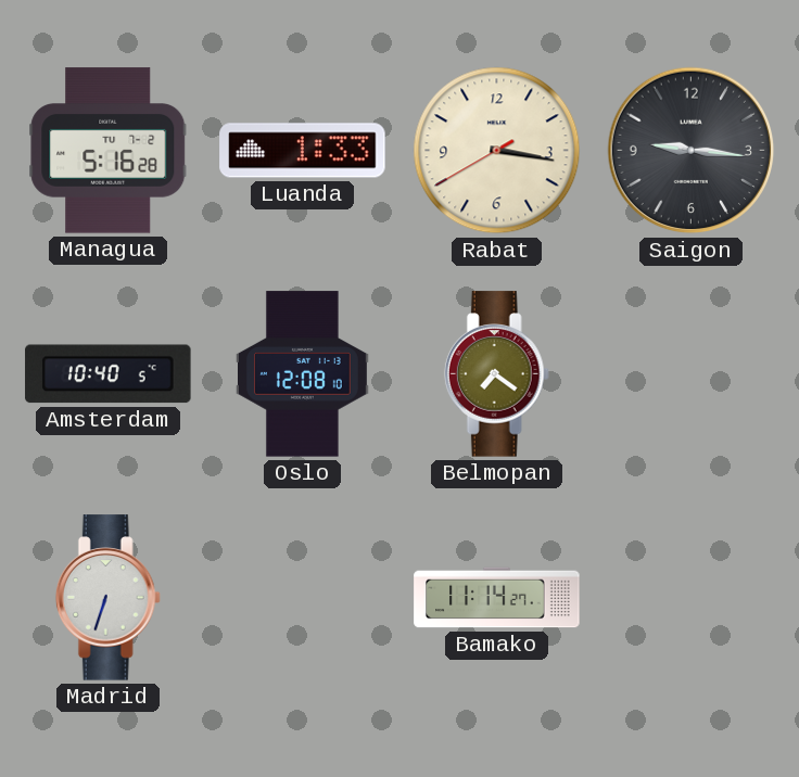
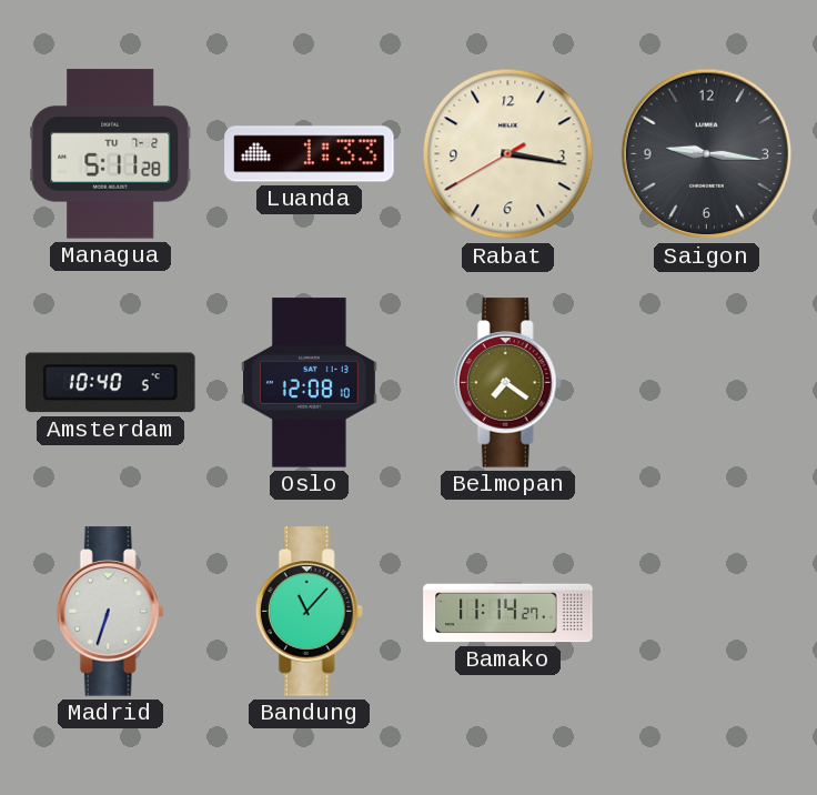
Managua: 5:16 -> 5:11
Bandung: none -> 11:07
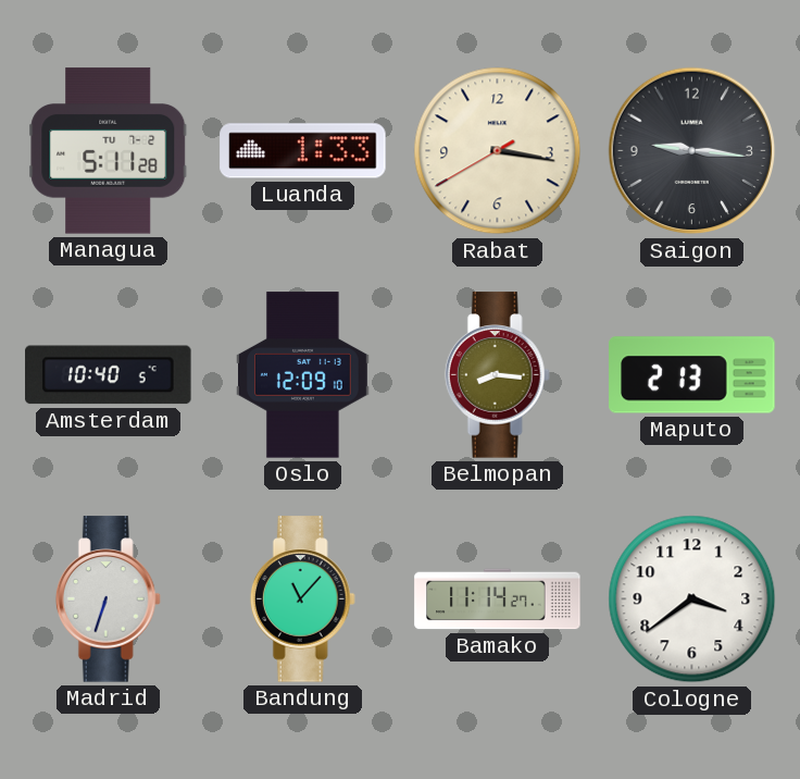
Oslo: 12:08 -> 12:09
Belmopan: 7:21 -> 8:16
Maputo: none -> 2:13
Cologne: none -> 3:39
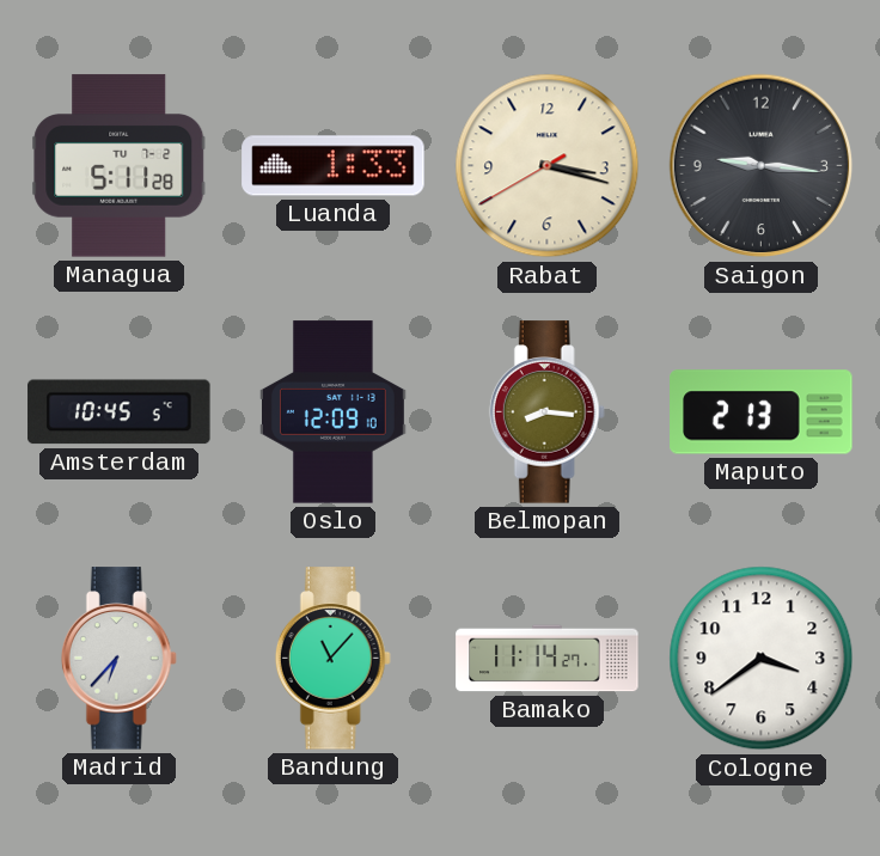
Rabat: 3:16 -> 3:17
Amsterdam: 10:40 -> 10:45
Madrid: 6:33 -> 6:37
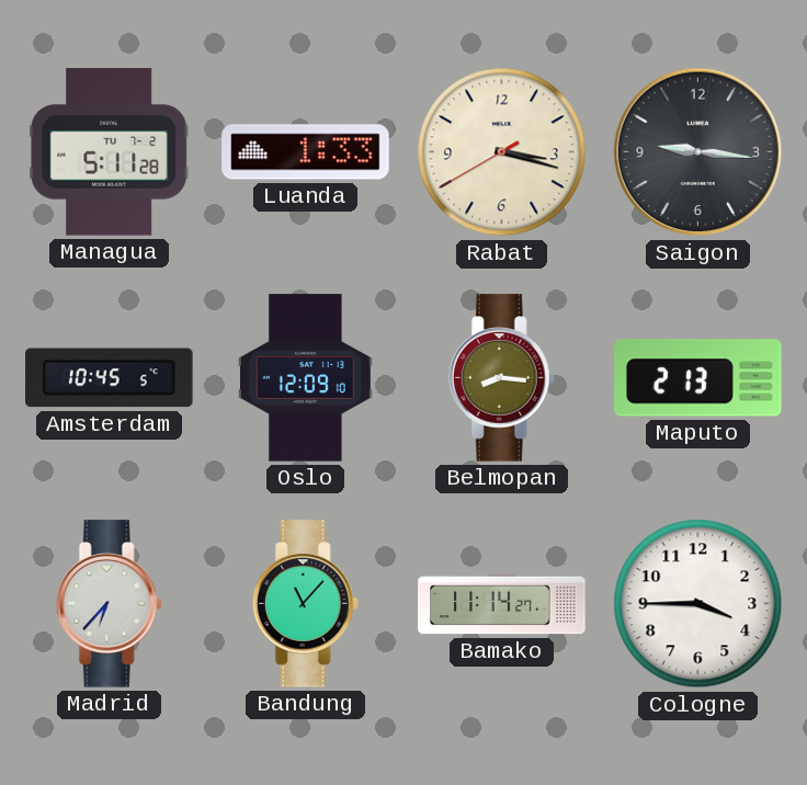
Cologne: 3:39 -> 3:45
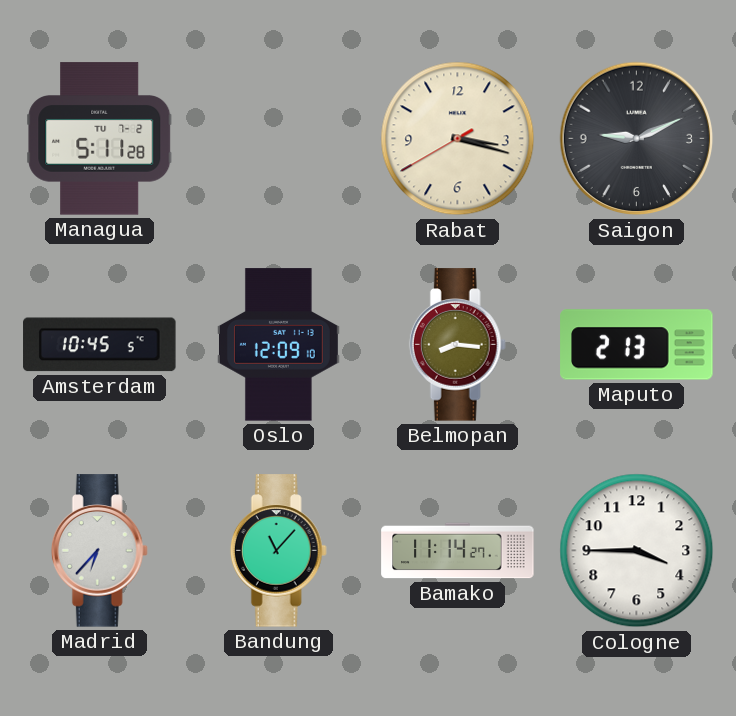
Luanda: 1:33 -> none
Saigon: 9:16 -> 9:11
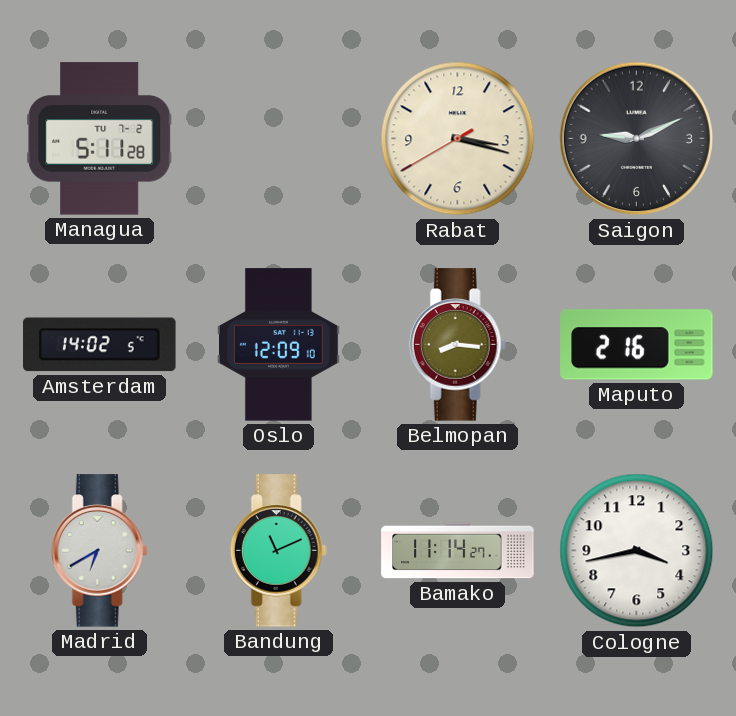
Amsterdam: 10:45 -> 14:02
Maputo: 2:13 -> 2:16
Madrid: 6:37 -> 6:40
Bandung: 11:07 -> 11:11
Cologne: 3:45 -> 3:43
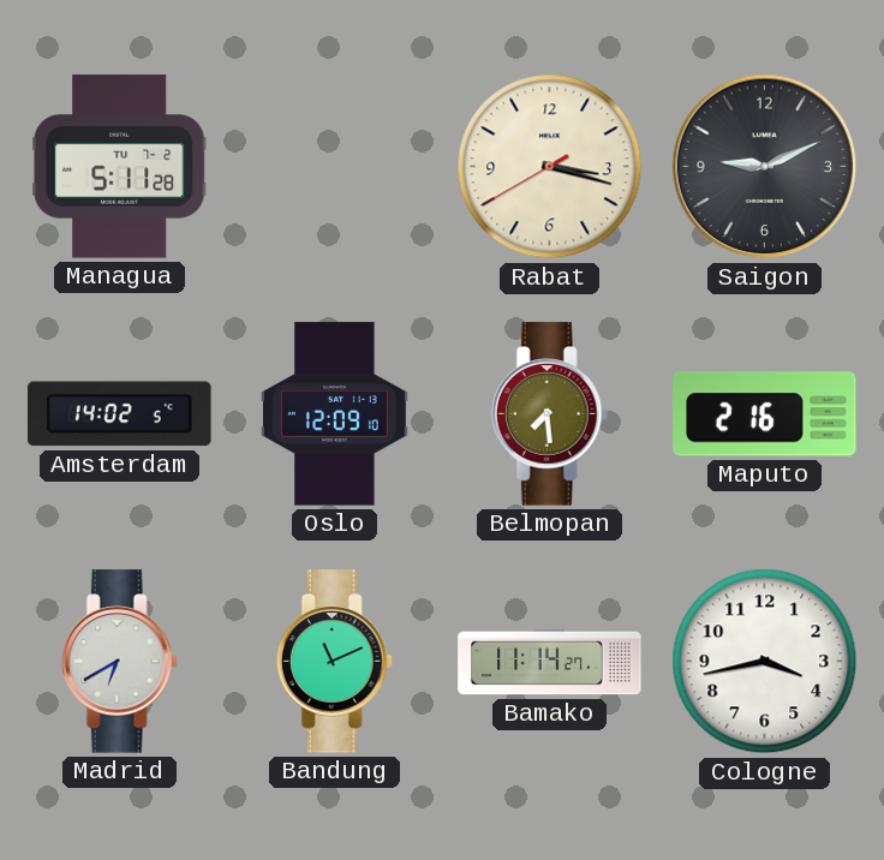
Belmopan: 8:16 -> 7:29
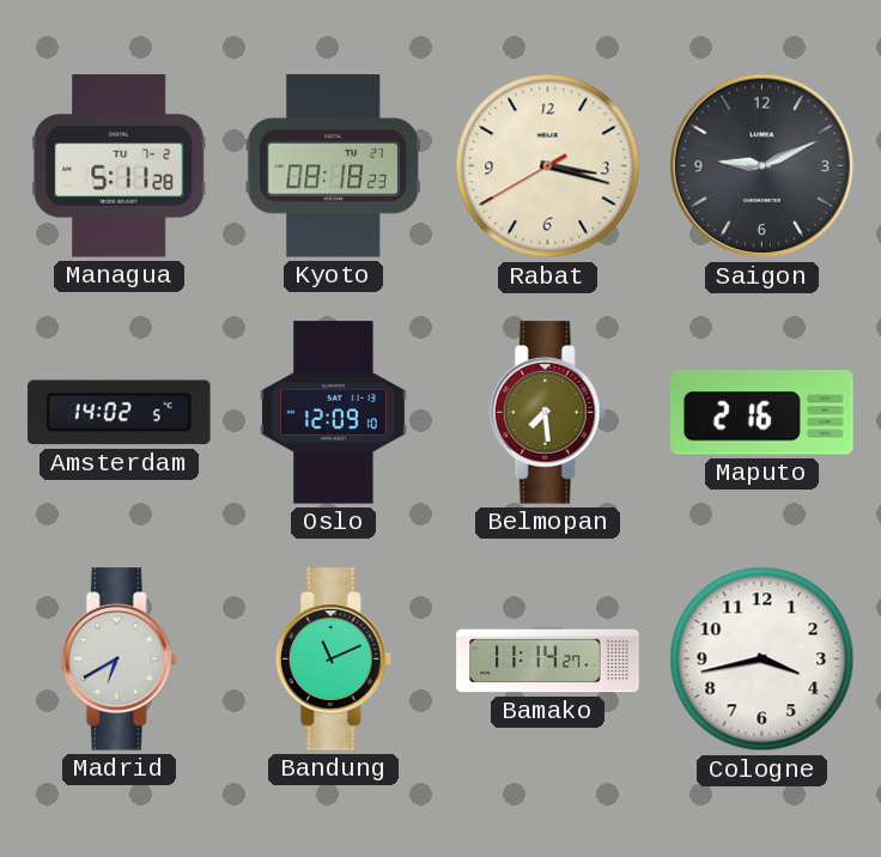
Kyoto: none -> 08:18
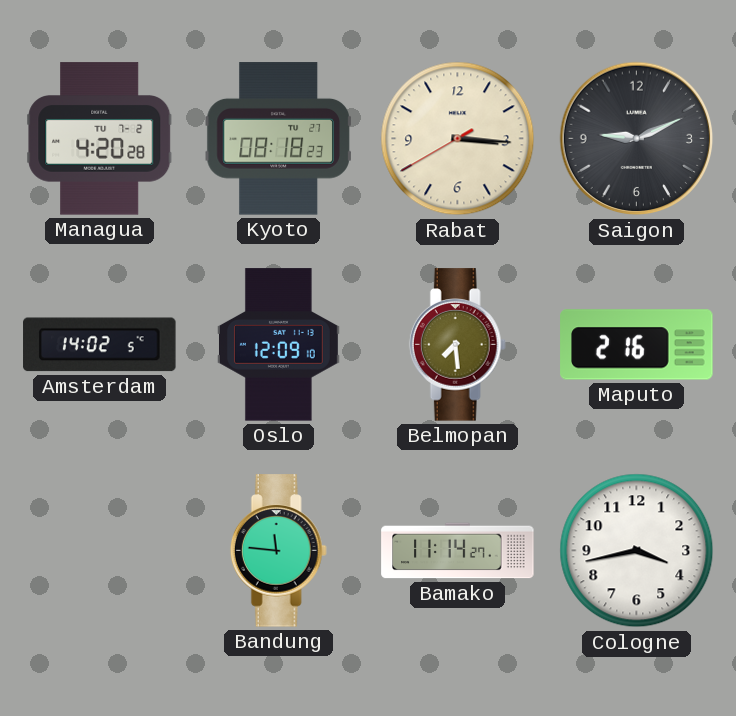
Managua: 5:11 -> 4:20
Rabat: 3:17 -> 3:15
Madrid: 6:40 -> none
Bandung: 11:11 -> 11:46
